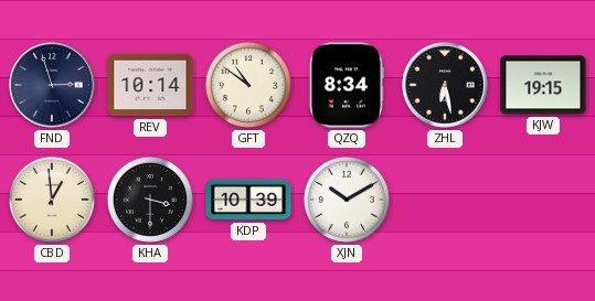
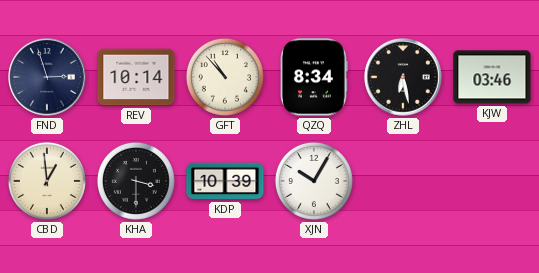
GFT: 10:51 -> 10:53
KJW: 19:15 -> 03:46
XJN: 10:10 -> 10:05
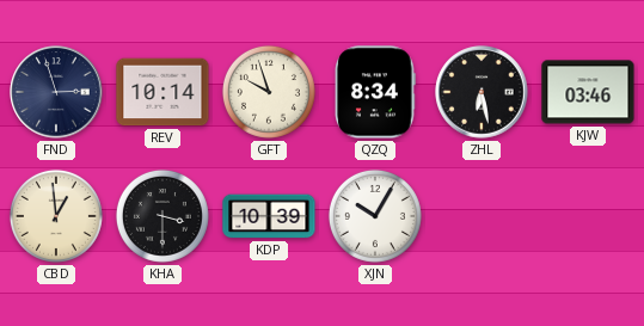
GFT: 10:53 -> 9:57
